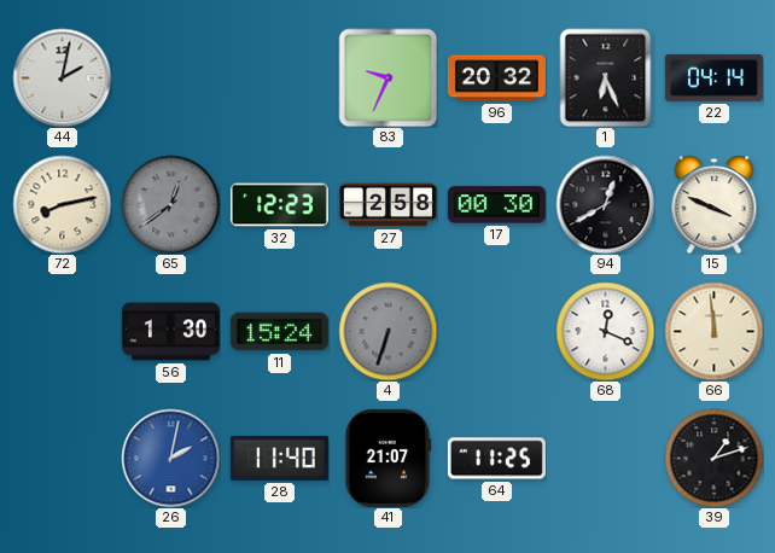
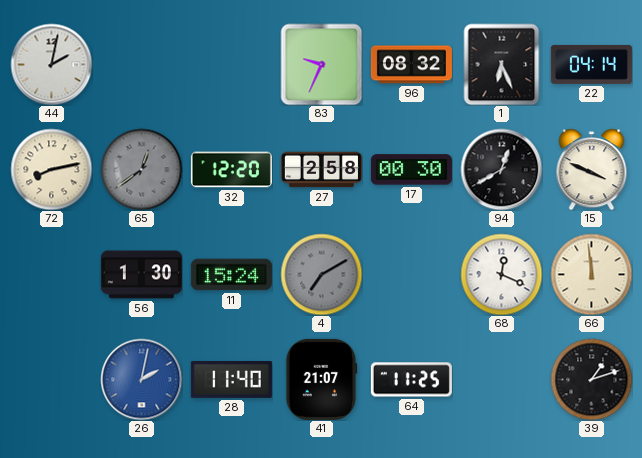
96: 20:32 -> 08:32
32: 12:23 -> 12:20
4: 6:33 -> 7:10
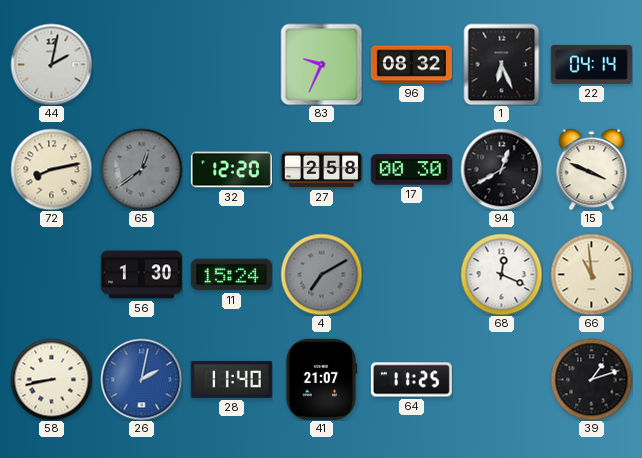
66: 11:59 -> 10:59
58: none -> 8:43
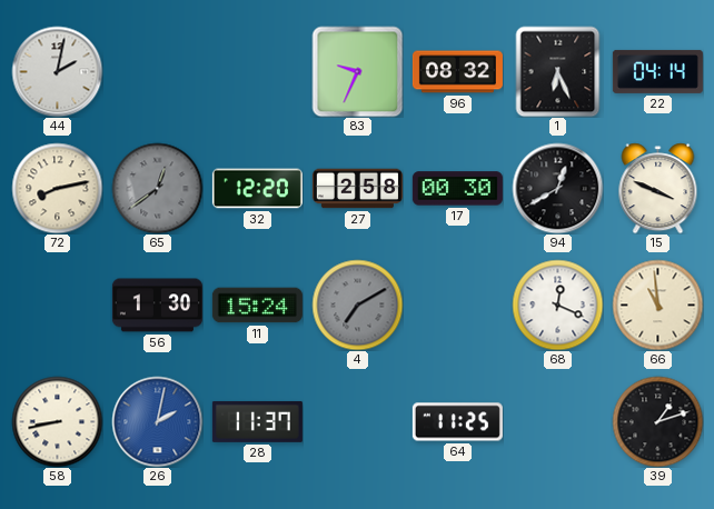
28: 11:40 -> 11:37
41: 21:07 -> none
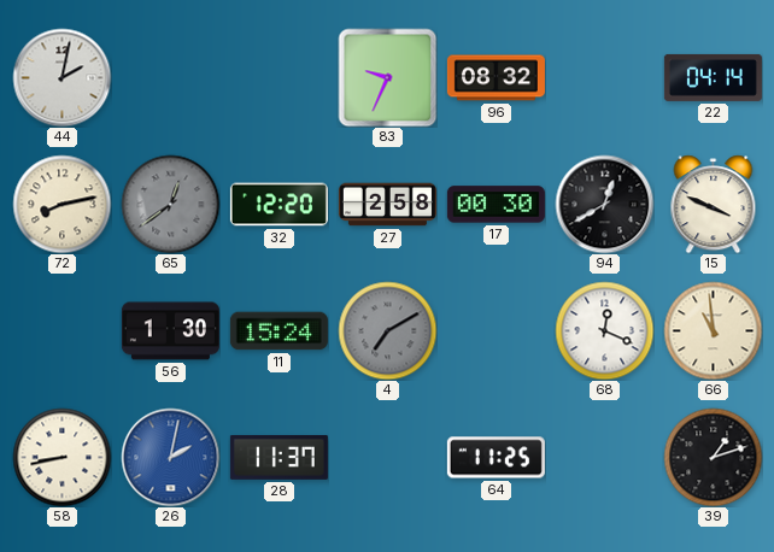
1: 6:26 -> none
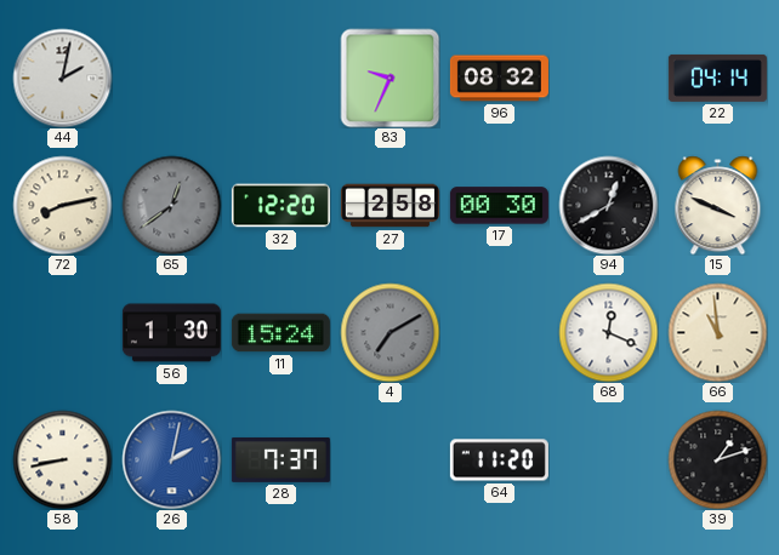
28: 11:37 -> 7:37
64: 11:25 -> 11:20
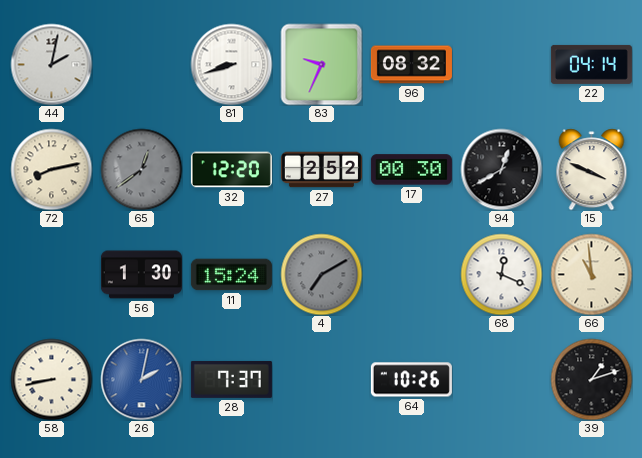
81: none -> 8:42
27: 2:58 -> 2:52
64: 11:20 -> 10:26
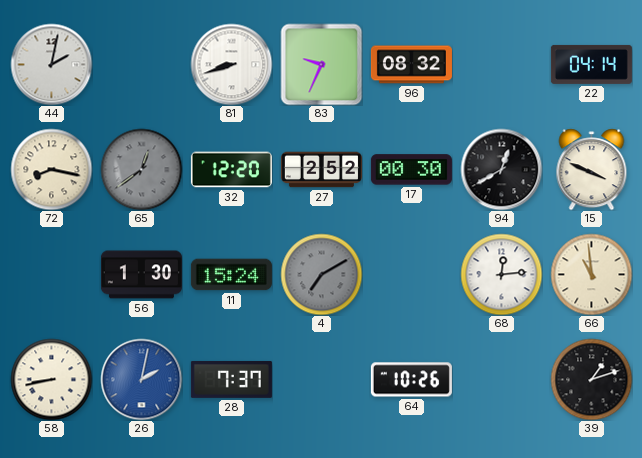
72: 8:13 -> 8:17
68: 12:19 -> 12:14
